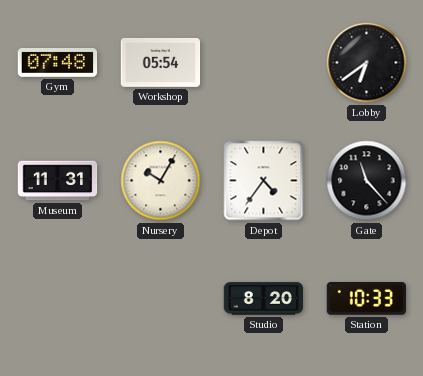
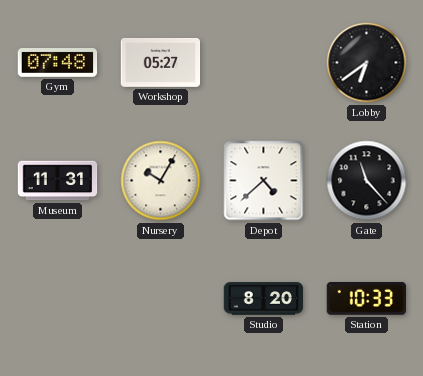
Workshop: 05:54 -> 05:27
Depot: 4:36 -> 4:38
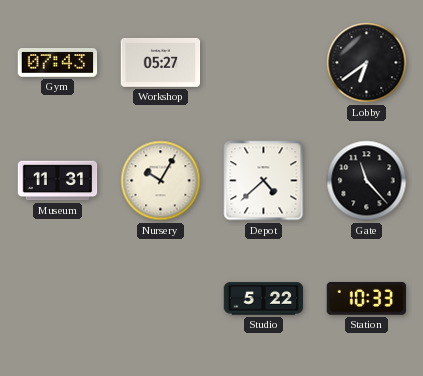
Gym: 07:48 -> 07:43
Studio: 8:20 -> 5:22
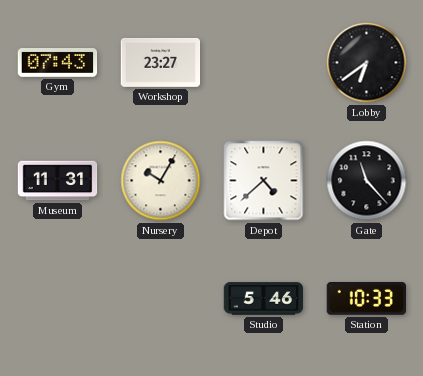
Workshop: 05:27 -> 23:27
Studio: 5:22 -> 5:46
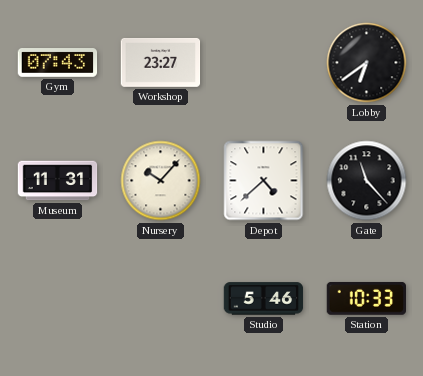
Nursery: 10:05 -> 10:07
